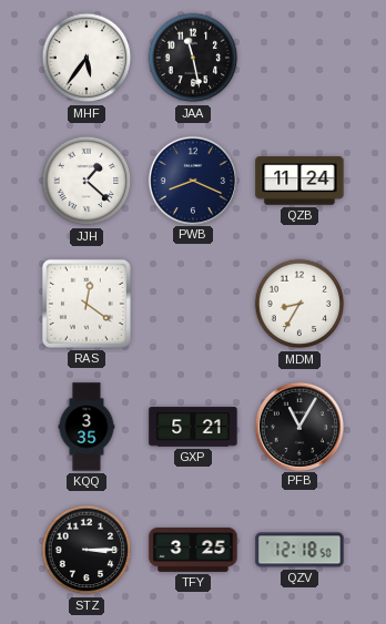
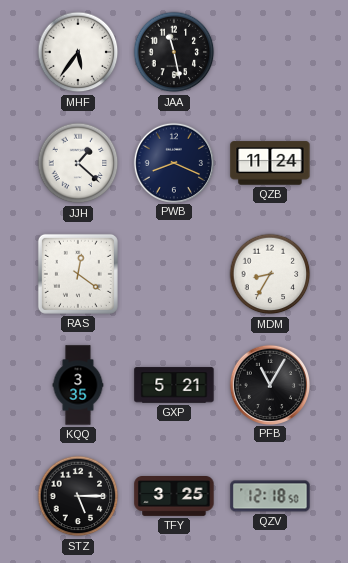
STZ: 3:15 -> 5:15
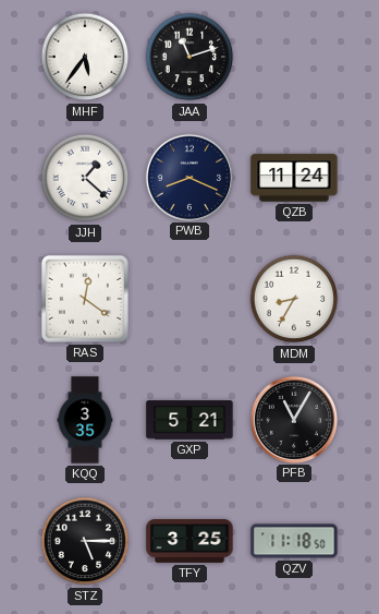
JAA: 11:28 -> 11:12
QZV: 12:18 -> 11:18
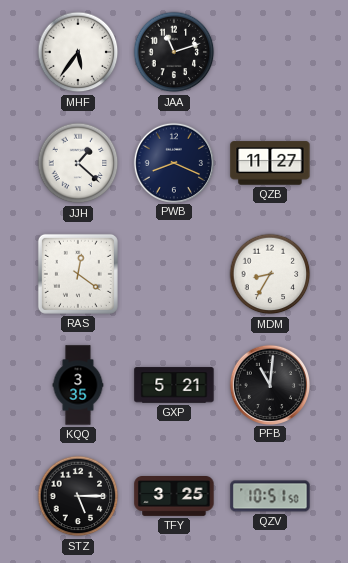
QZB: 11:24 -> 11:27
PFB: 11:05 -> 11:01
QZV: 11:18 -> 10:51
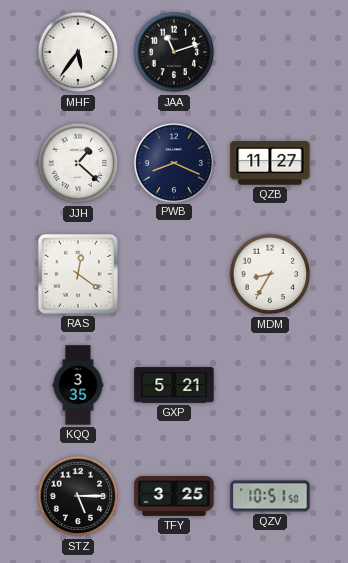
PFB: 11:01 -> none
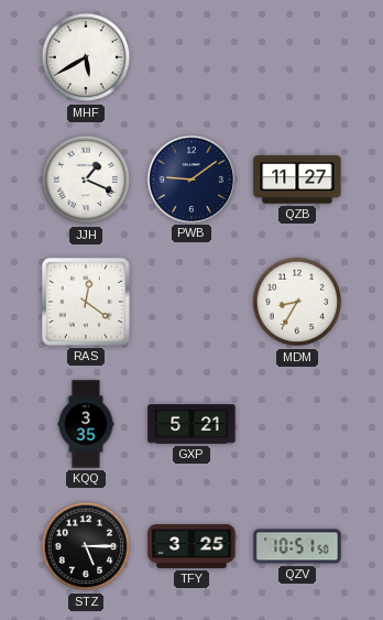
MHF: 5:36 -> 5:40
JAA: 11:12 -> none
JJH: 1:22 -> 1:19
PWB: 8:19 -> 9:09
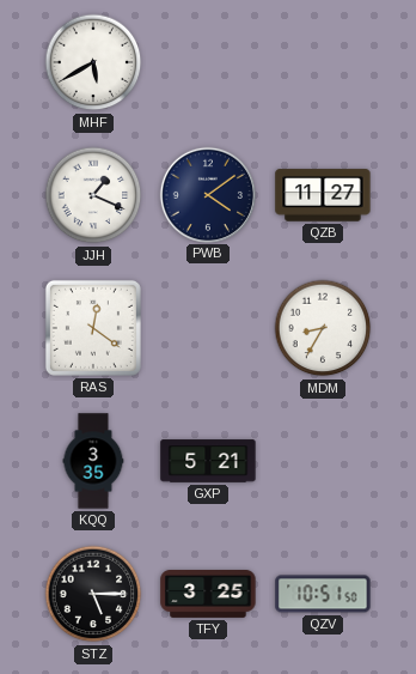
PWB: 9:09 -> 4:09
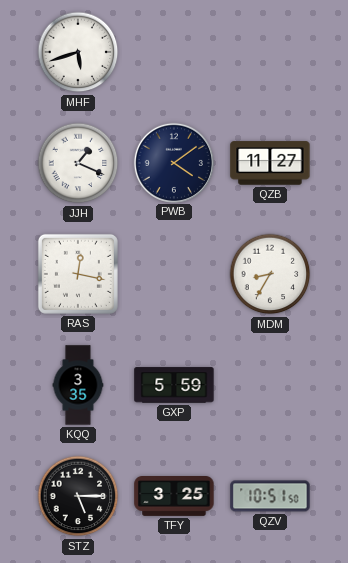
MHF: 5:40 -> 5:42
RAS: 12:21 -> 12:17
GXP: 5:21 -> 5:59
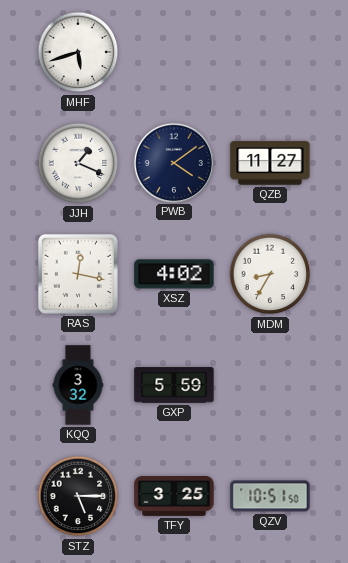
XSZ: none -> 4:02
KQQ: 3:35 -> 3:32
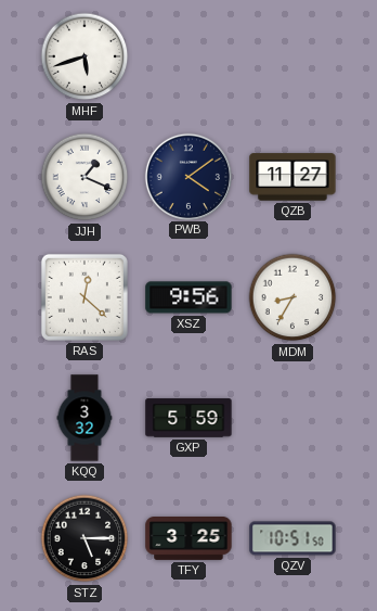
RAS: 12:17 -> 12:22
XSZ: 4:02 -> 9:56
